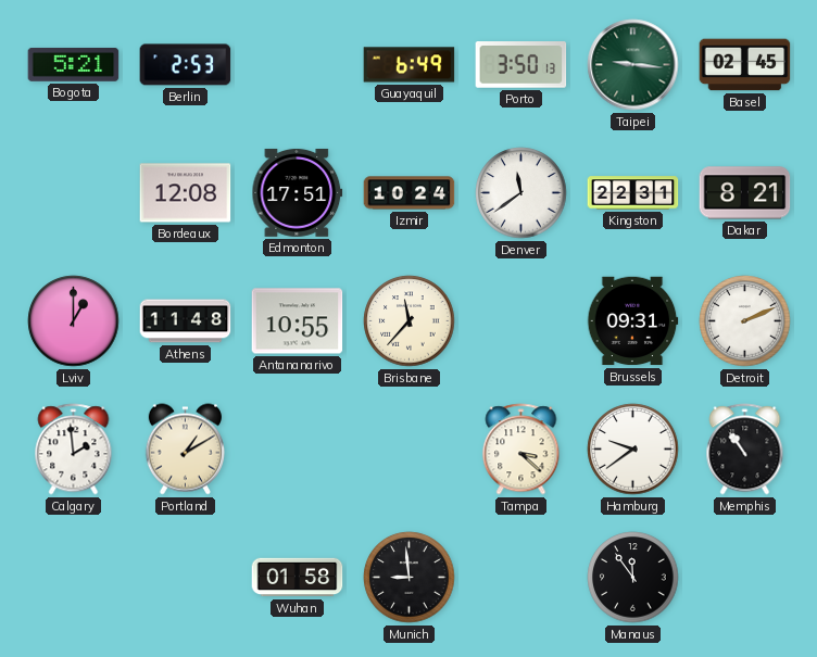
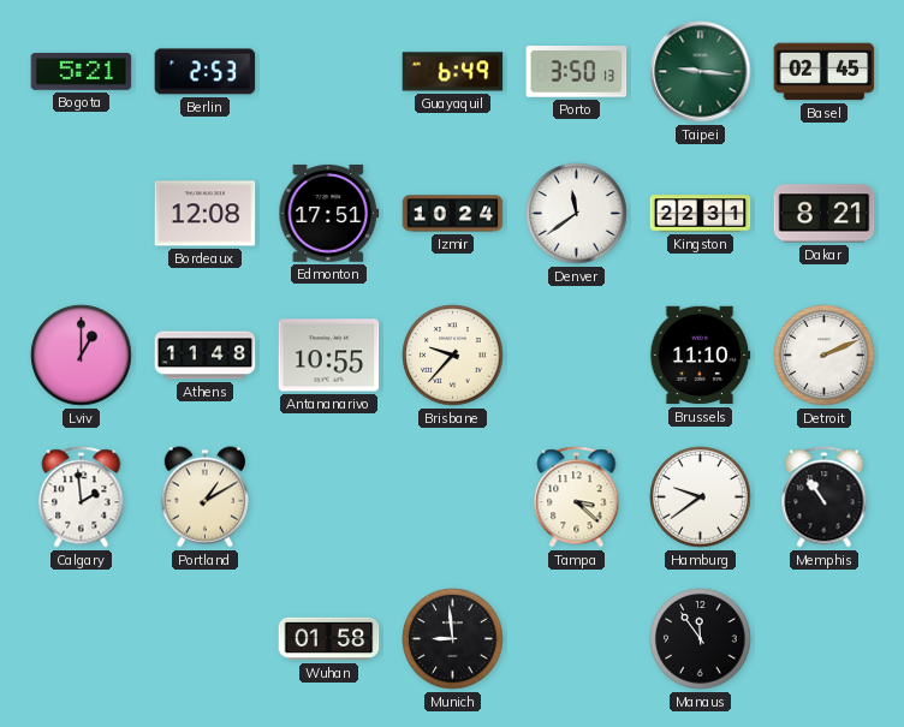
Brisbane: 11:37 -> 9:37
Brussels: 09:31 -> 11:10
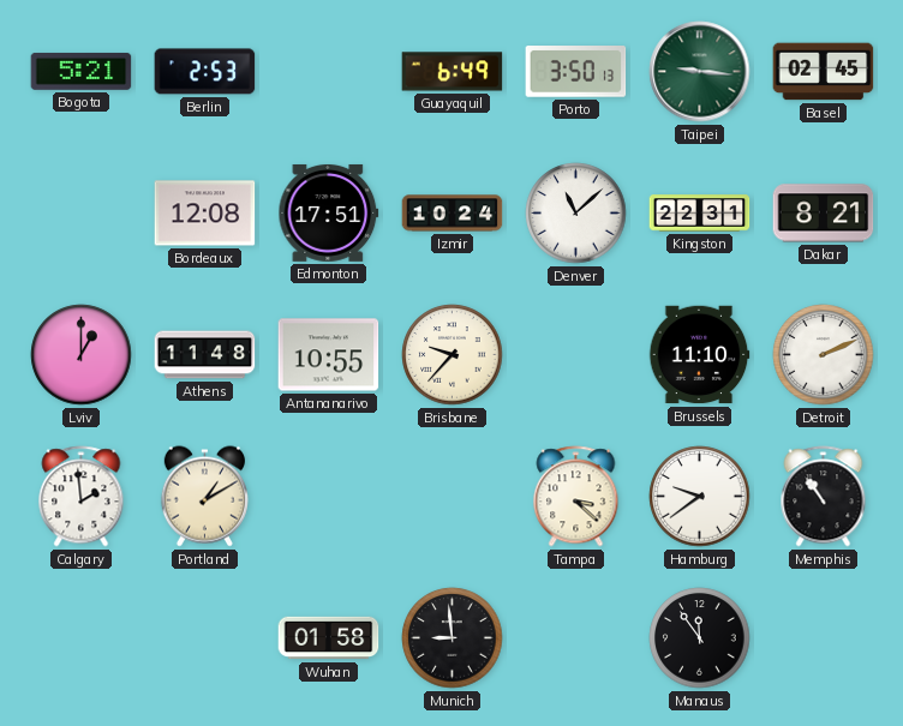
Denver: 11:39 -> 11:08
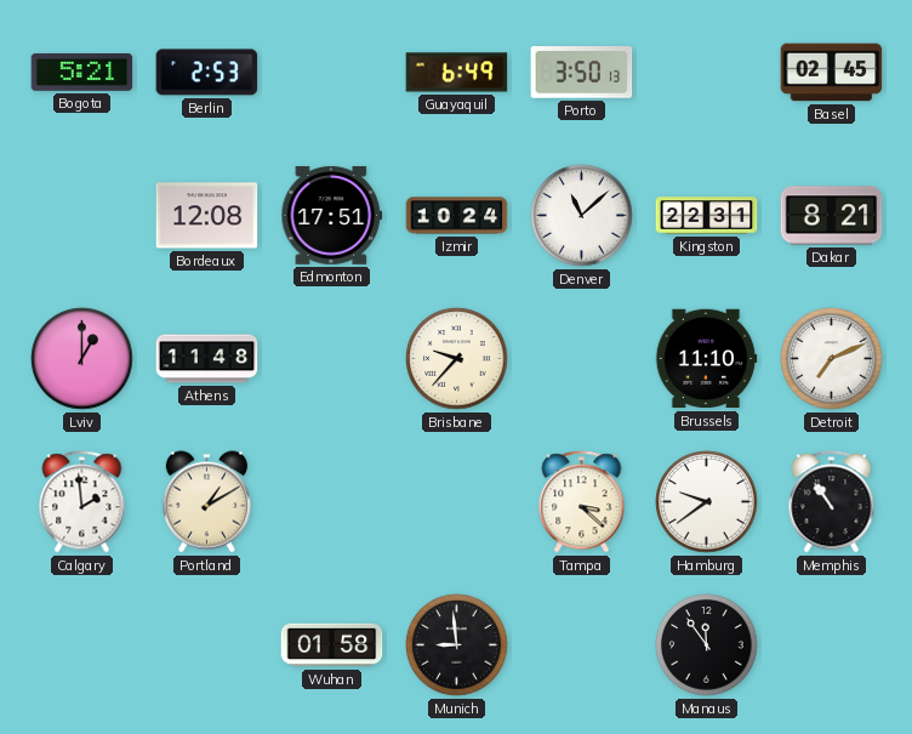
Taipei: 9:16 -> none
Antananarivo: 10:55 -> none
Detroit: 2:11 -> 7:11
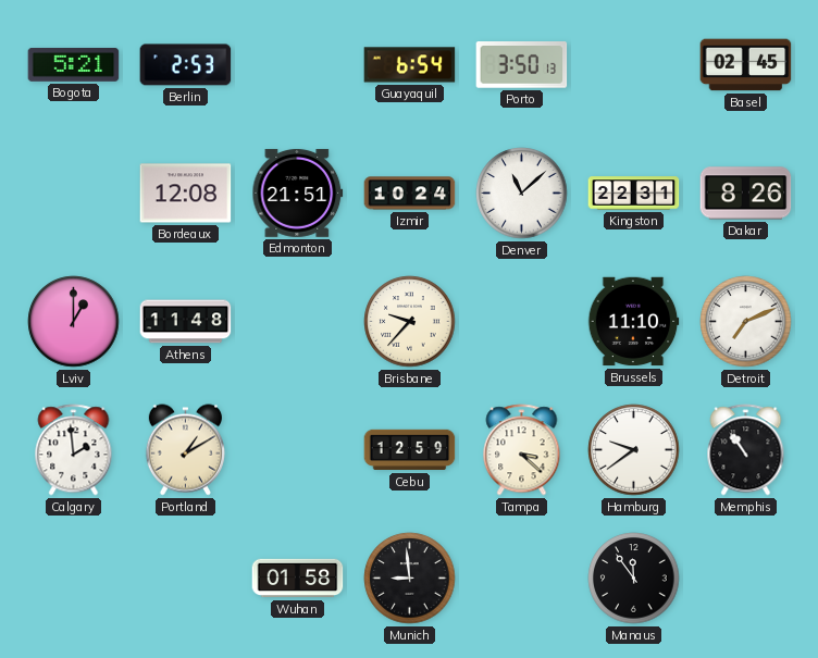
Guayaquil: 6:49 -> 6:54
Edmonton: 17:51 -> 21:51
Dakar: 8:21 -> 8:26
Cebu: none -> 12:59
